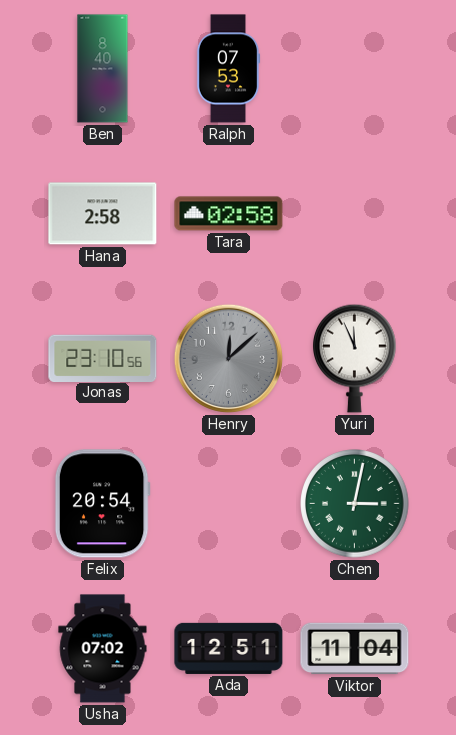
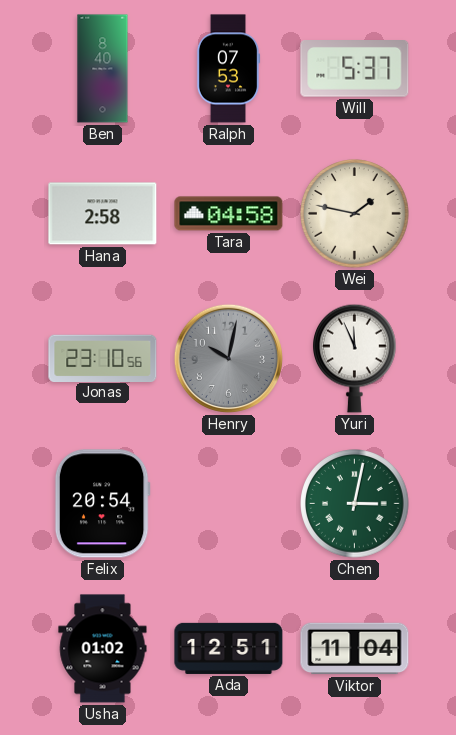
Will: none -> 5:37
Tara: 02:58 -> 04:58
Wei: none -> 1:47
Henry: 12:08 -> 10:02
Usha: 07:02 -> 01:02
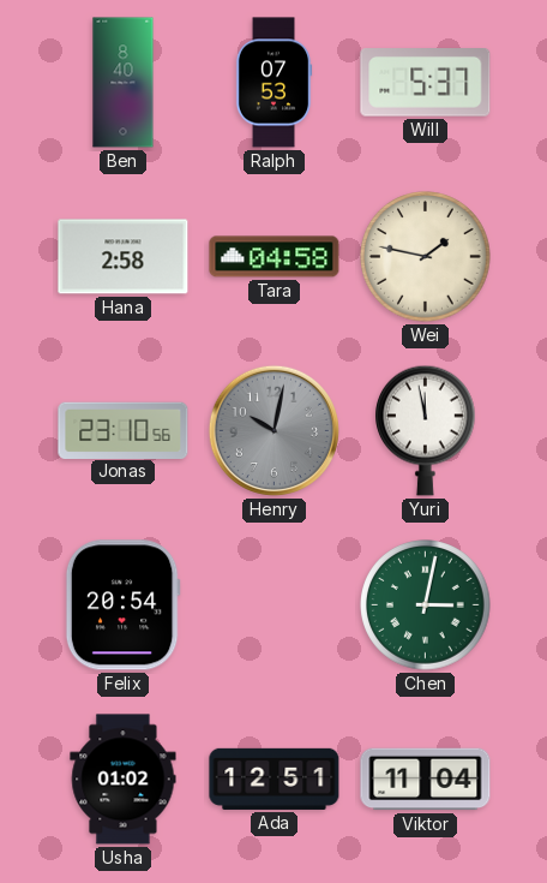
Yuri: 11:56 -> 11:58
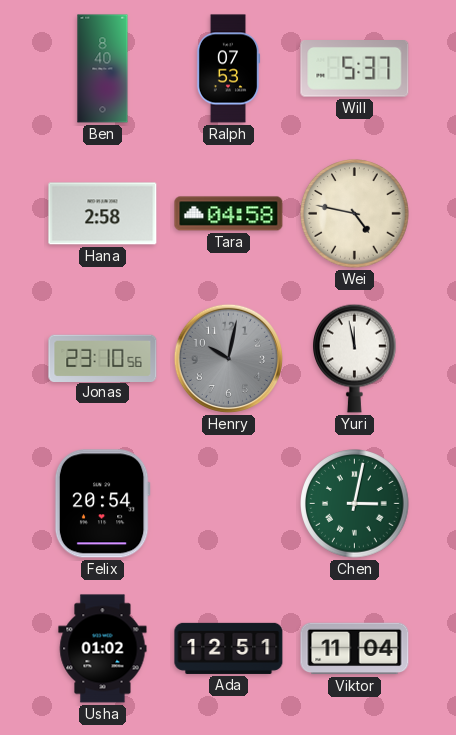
Wei: 1:47 -> 4:47
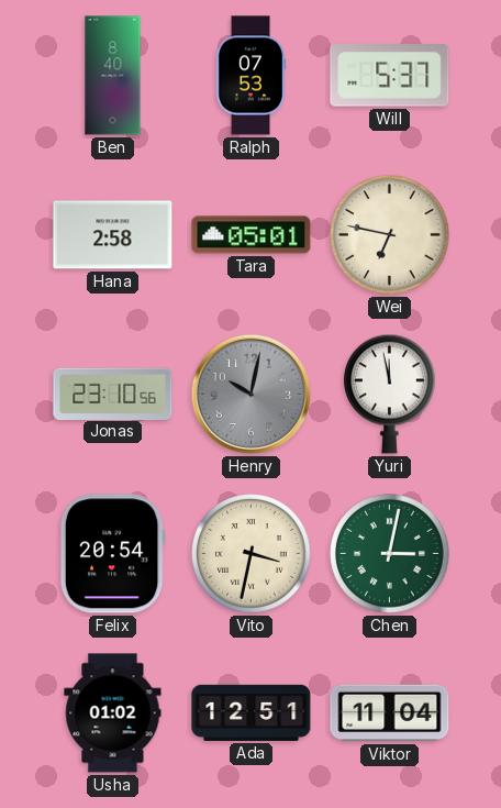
Tara: 04:58 -> 05:01
Wei: 4:47 -> 6:47
Vito: none -> 3:32
